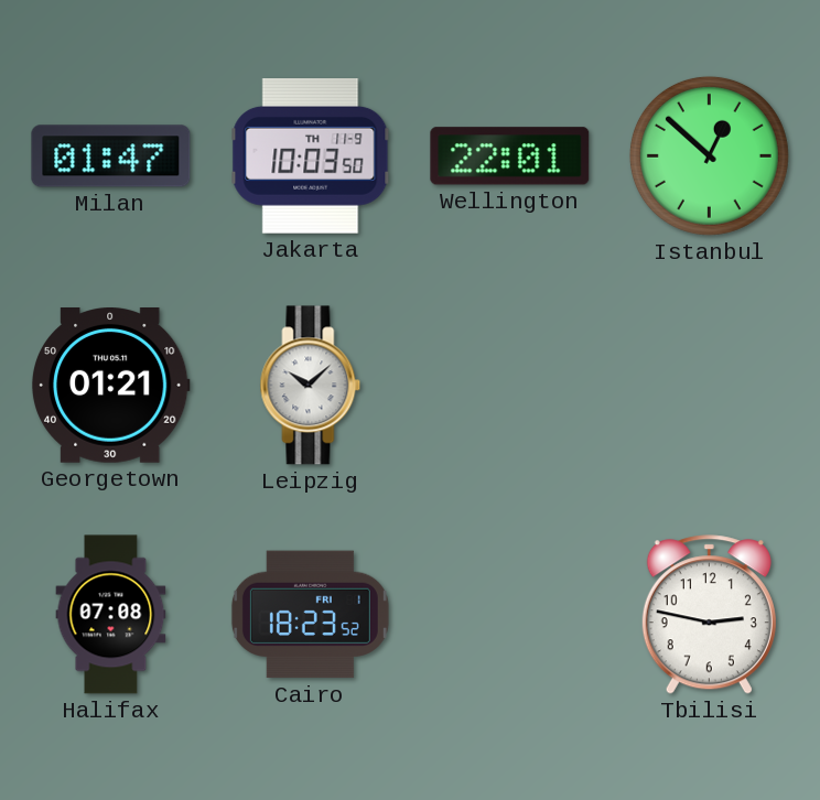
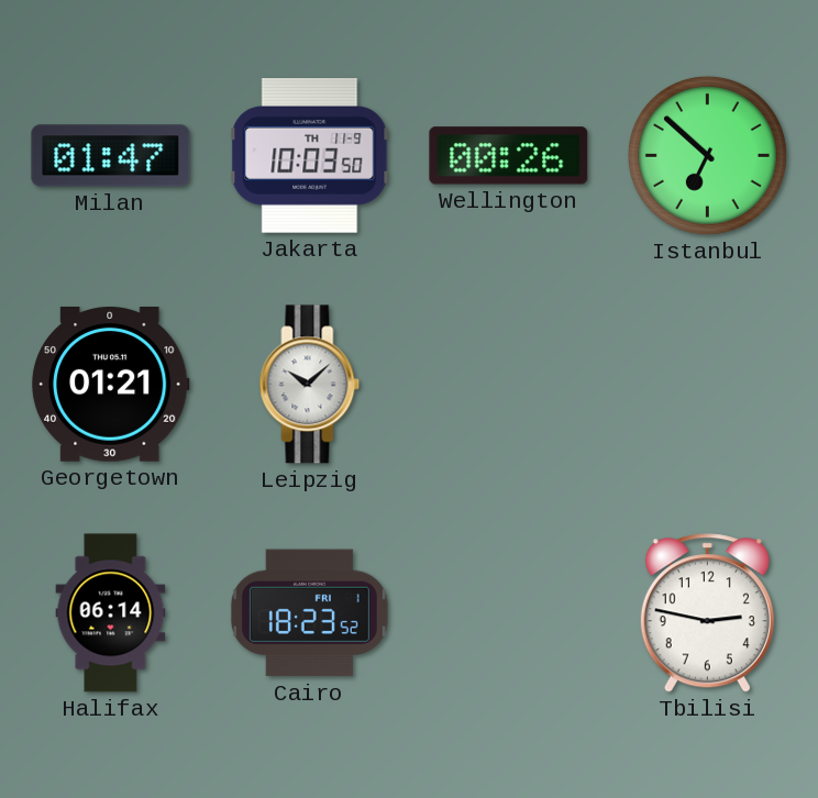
Wellington: 22:01 -> 00:26
Istanbul: 12:52 -> 6:52
Halifax: 07:08 -> 06:14
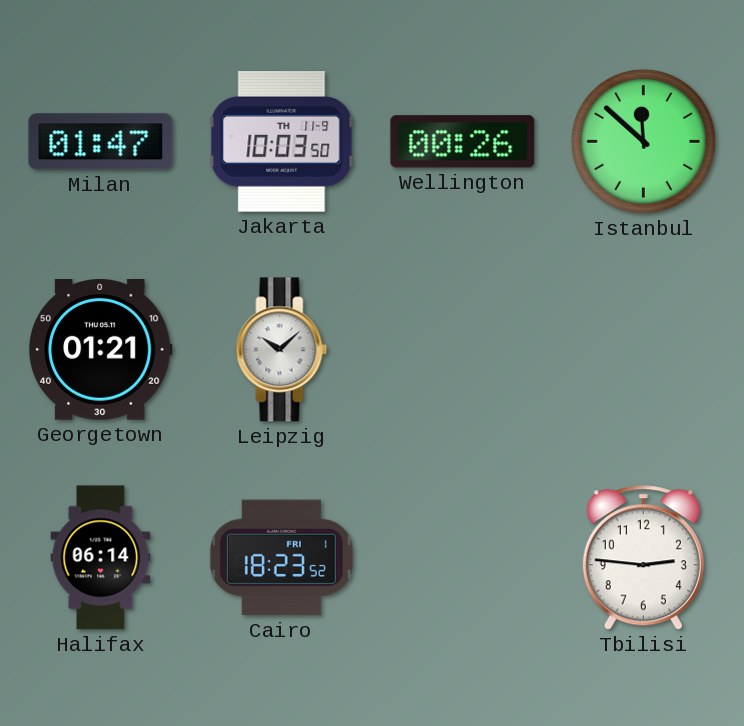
Istanbul: 6:52 -> 11:52
Tbilisi: 2:47 -> 2:46
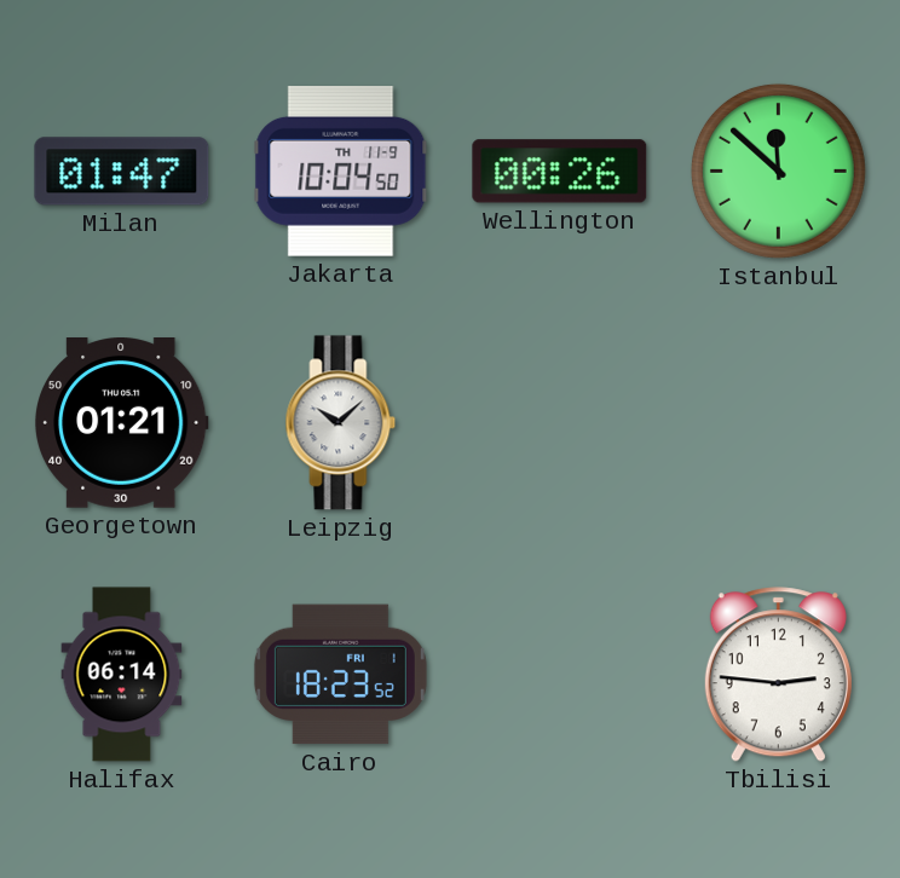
Jakarta: 10:03 -> 10:04
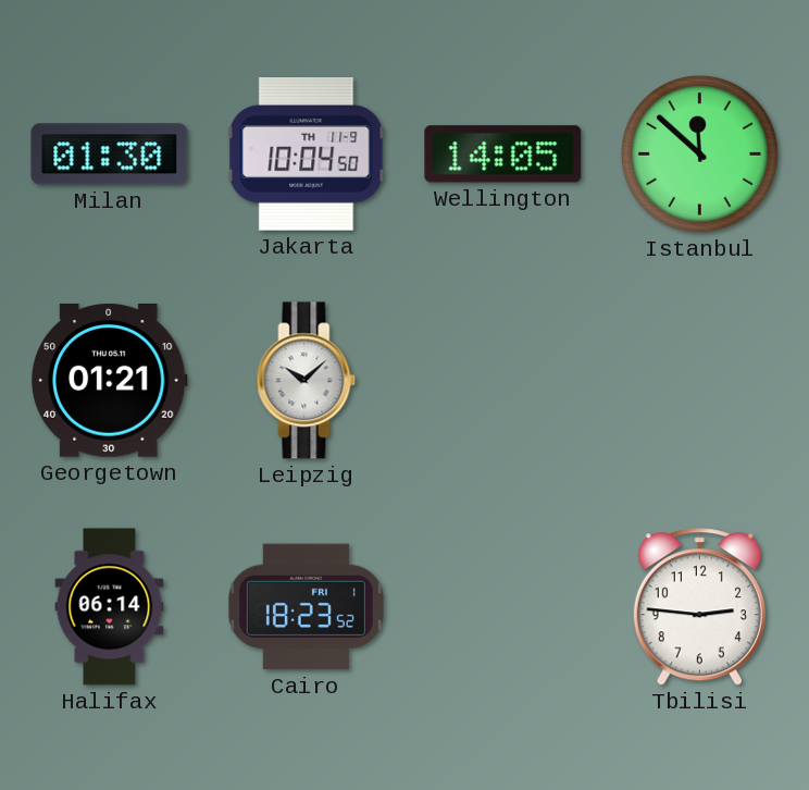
Milan: 01:47 -> 01:30
Wellington: 00:26 -> 14:05
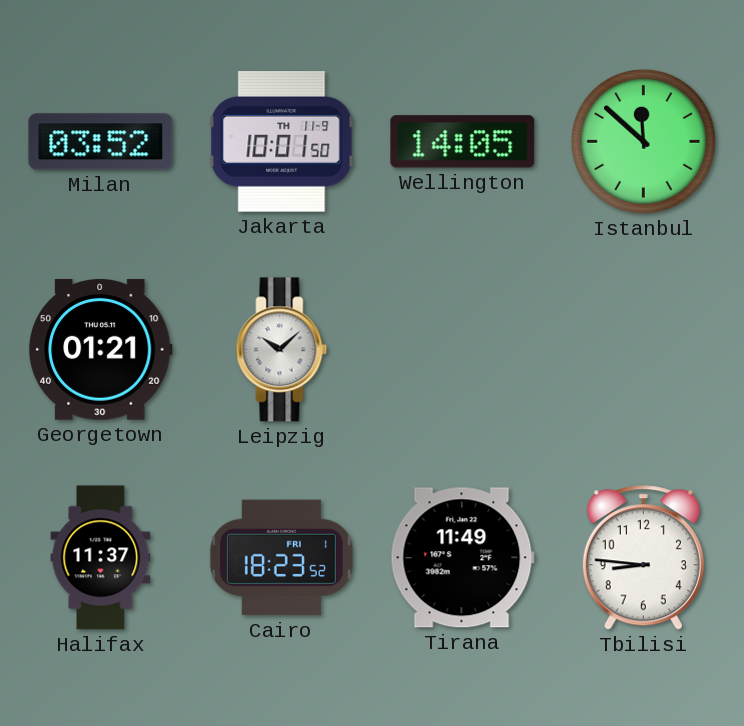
Milan: 01:30 -> 03:52
Jakarta: 10:04 -> 10:01
Halifax: 06:14 -> 11:37
Tirana: none -> 11:49
Tbilisi: 2:46 -> 8:46
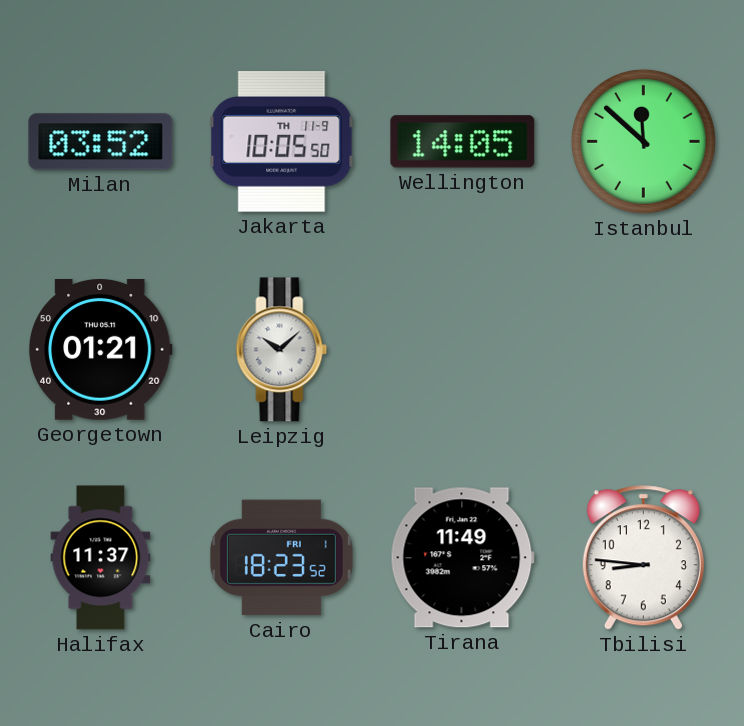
Jakarta: 10:01 -> 10:05
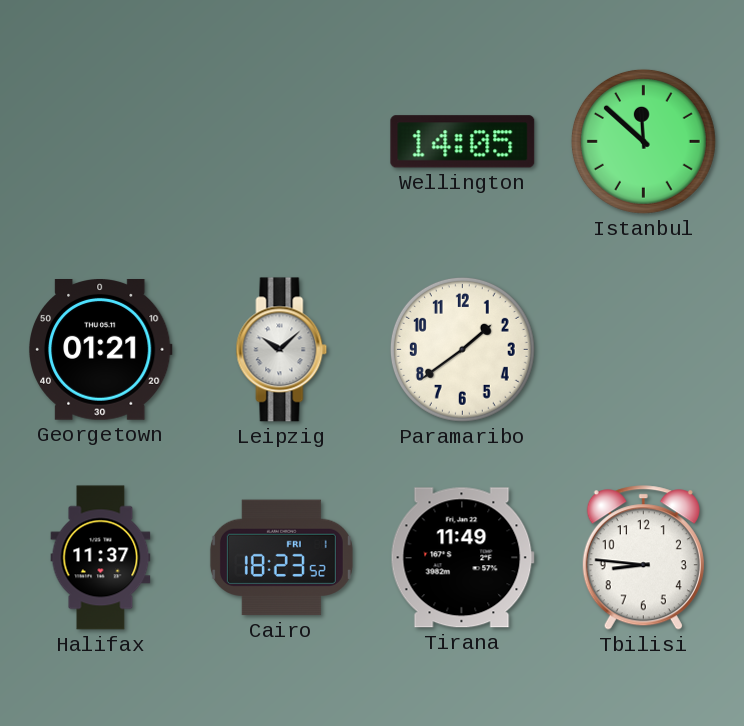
Milan: 03:52 -> none
Jakarta: 10:05 -> none
Paramaribo: none -> 1:39
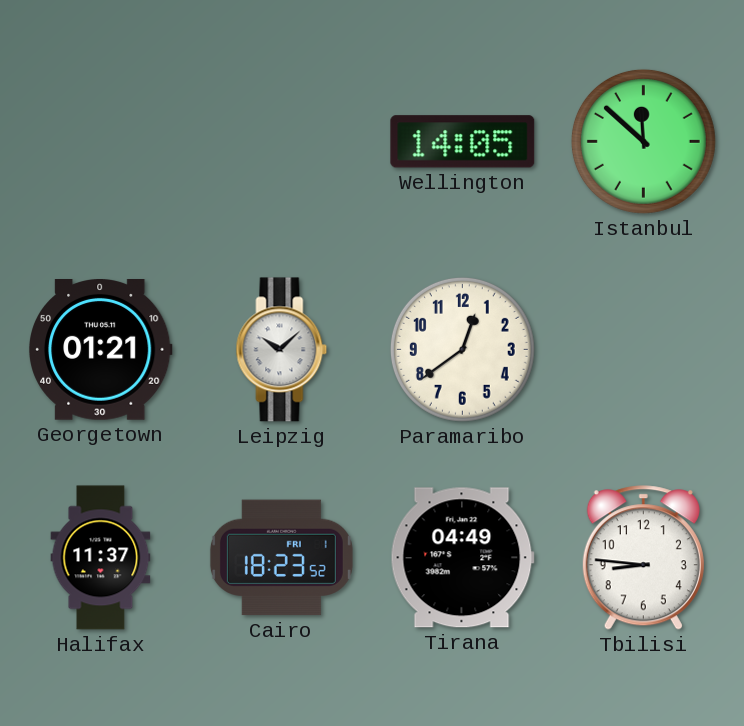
Paramaribo: 1:39 -> 12:39
Tirana: 11:49 -> 04:49
